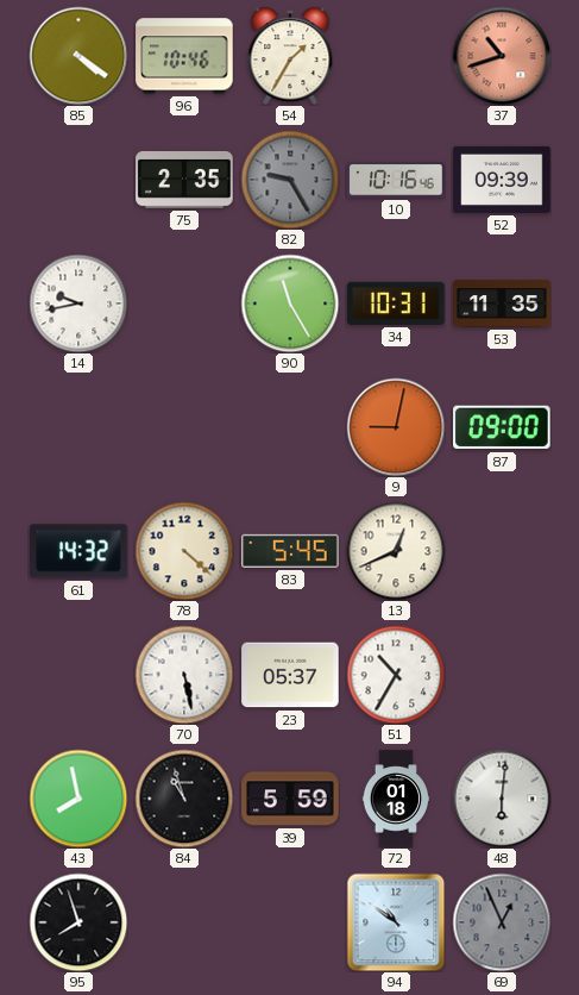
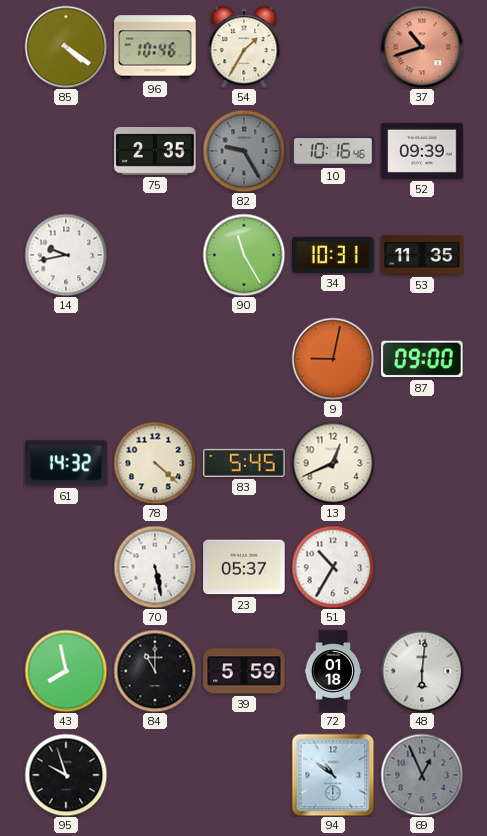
84: 10:57 -> 11:00
95: 7:57 -> 9:57
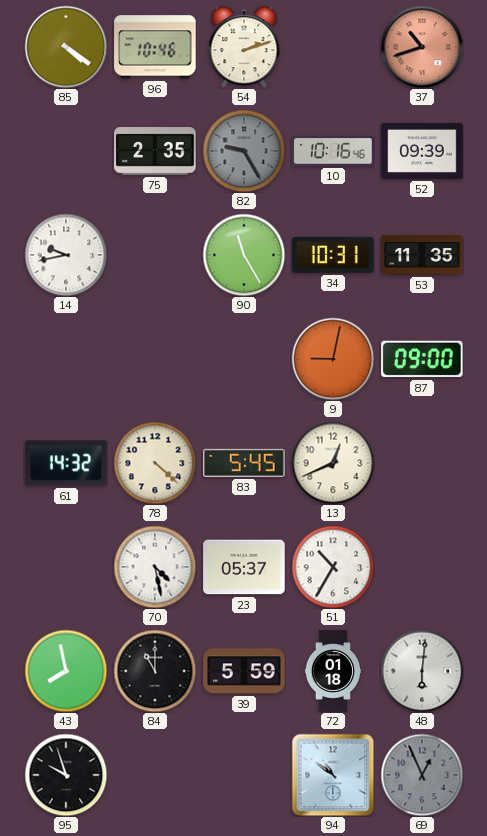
54: 1:35 -> 2:12
70: 5:28 -> 4:28
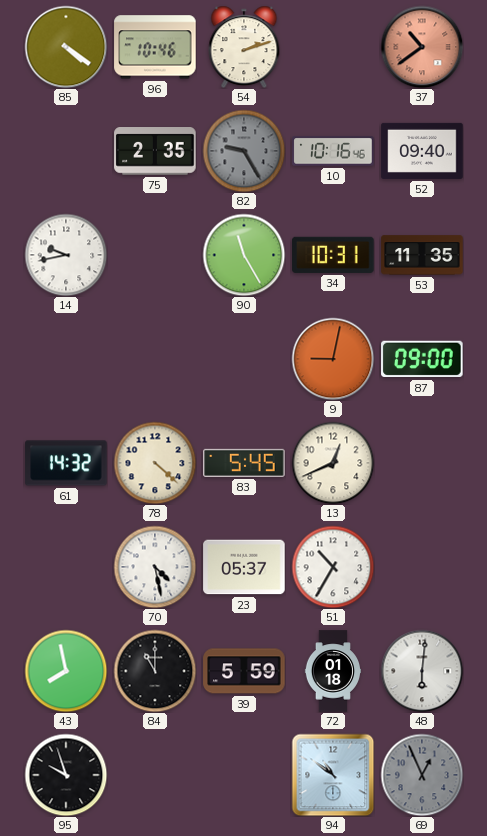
37: 10:42 -> 10:39
52: 09:39 -> 09:40
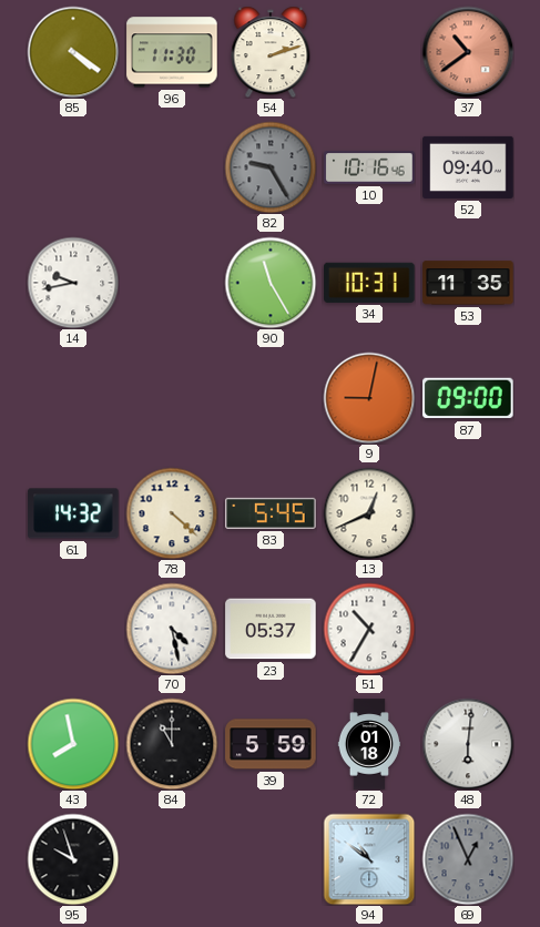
96: 10:46 -> 11:30
75: 2:35 -> none
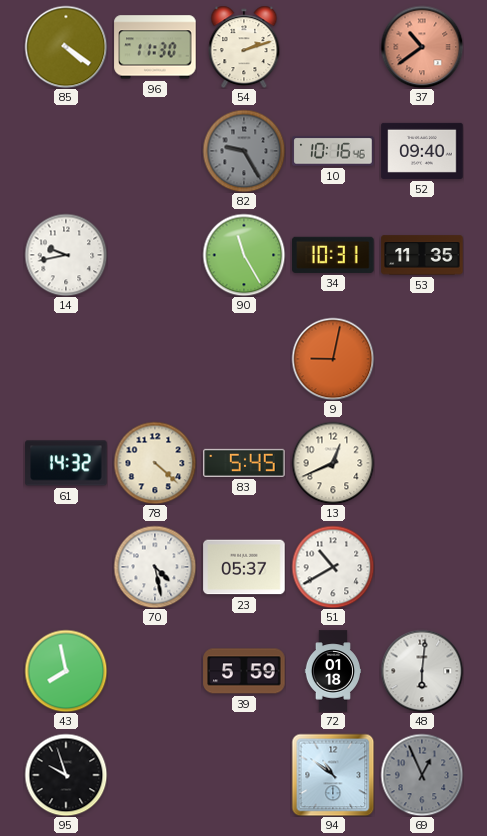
87: 09:00 -> none
51: 10:35 -> 10:40
84: 11:00 -> none
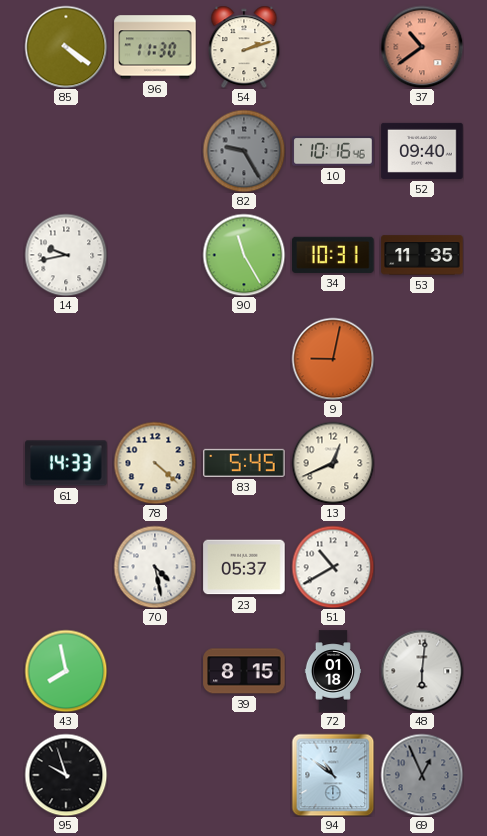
61: 14:32 -> 14:33
39: 5:59 -> 8:15
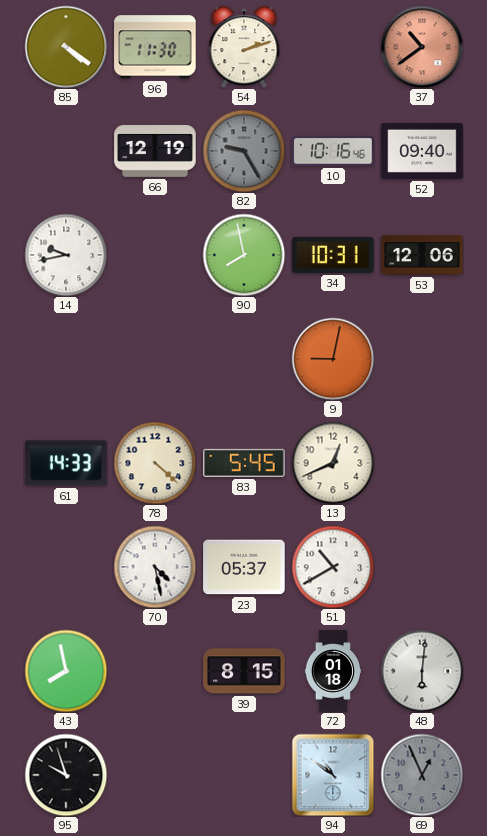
66: none -> 12:19
90: 11:25 -> 7:58
53: 11:35 -> 12:06
